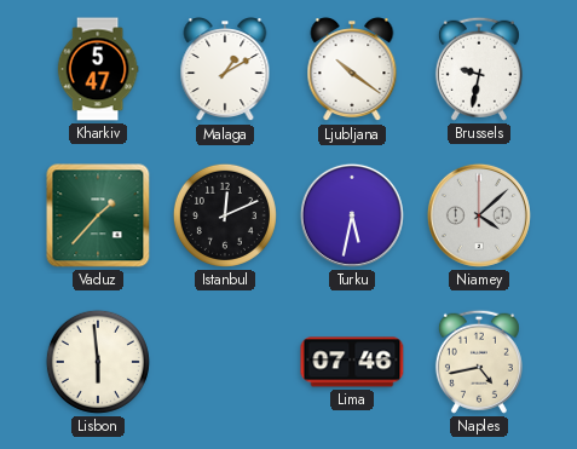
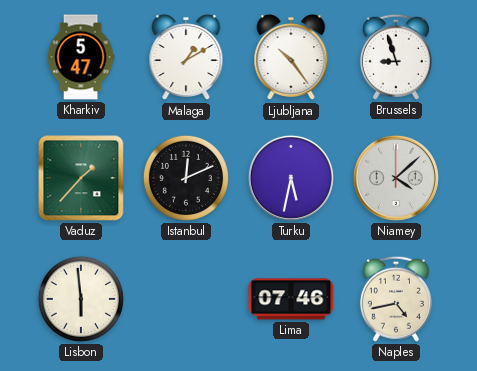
Ljubljana: 10:21 -> 10:24
Brussels: 9:32 -> 8:57
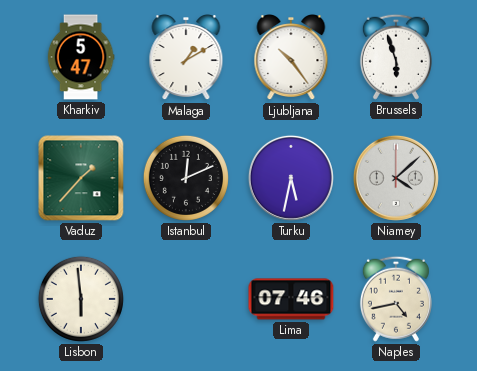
Brussels: 8:57 -> 5:57
